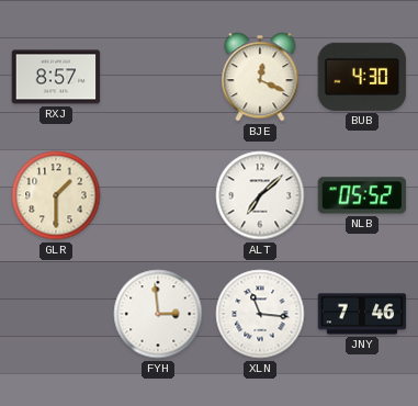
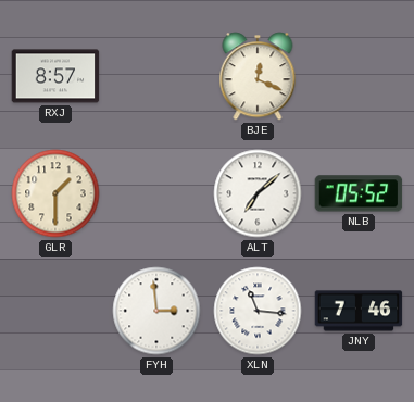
BUB: 4:30 -> none
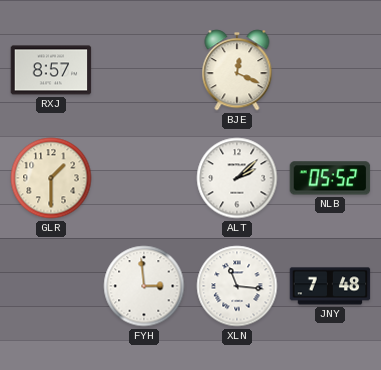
ALT: 7:08 -> 2:08
JNY: 7:46 -> 7:48
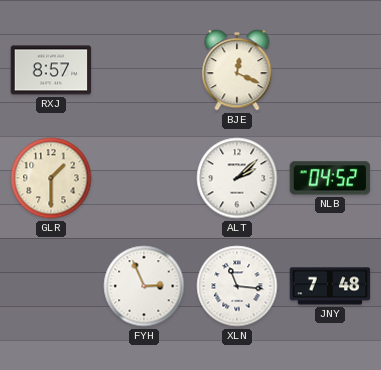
NLB: 05:52 -> 04:52
FYH: 2:59 -> 2:56
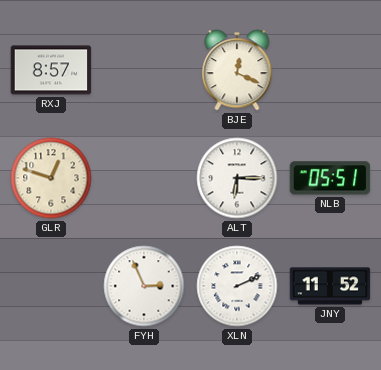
GLR: 1:30 -> 12:48
ALT: 2:08 -> 6:15
NLB: 04:52 -> 05:51
XLN: 11:16 -> 2:11
JNY: 7:48 -> 11:52
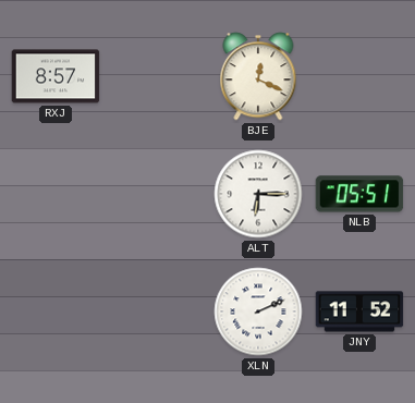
GLR: 12:48 -> none
FYH: 2:56 -> none
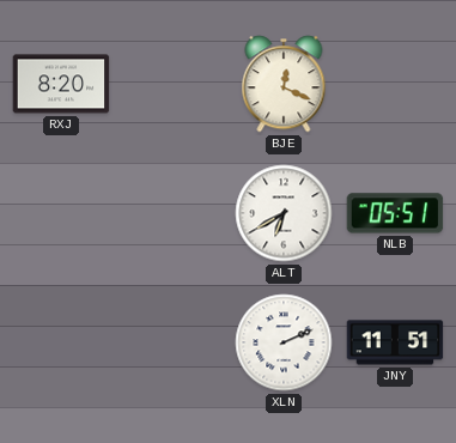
RXJ: 8:57 -> 8:20
ALT: 6:15 -> 6:40
JNY: 11:52 -> 11:51
